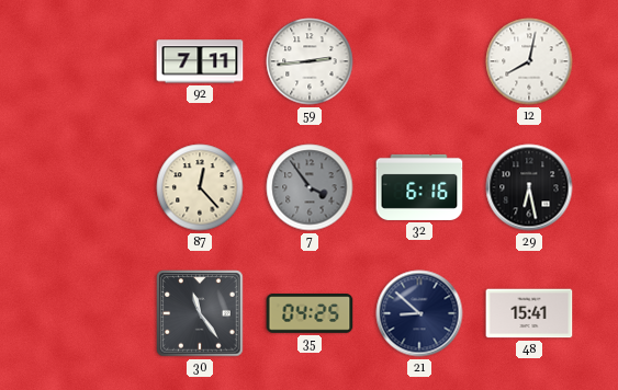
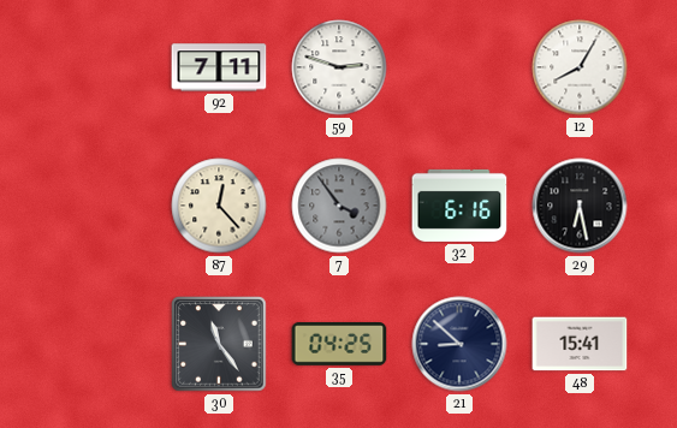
59: 2:44 -> 2:48
12: 8:02 -> 8:05
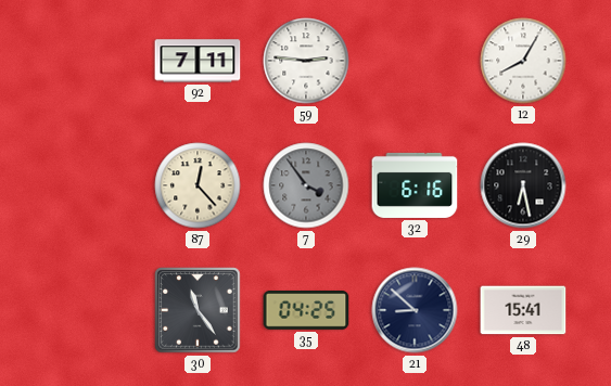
59: 2:48 -> 2:46
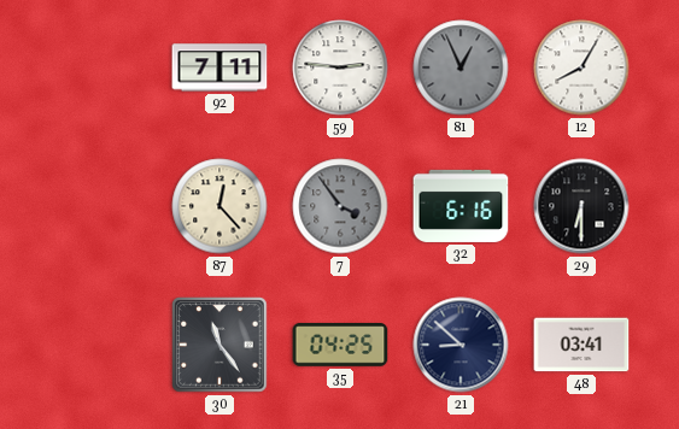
81: none -> 12:56
29: 6:28 -> 6:30
48: 15:41 -> 03:41
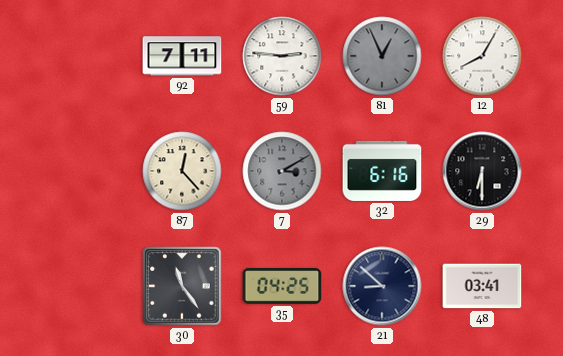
7: 3:54 -> 3:10
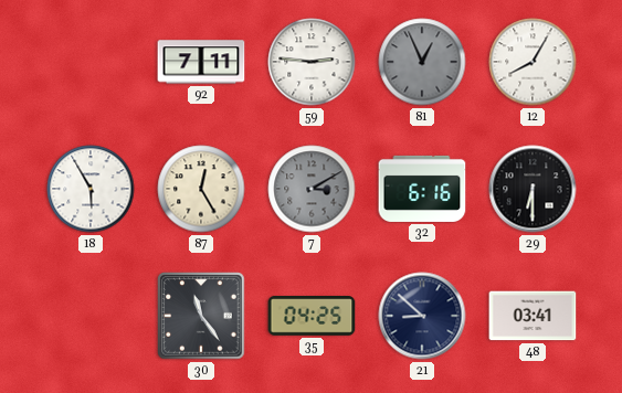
18: none -> 5:55
87: 12:23 -> 12:25
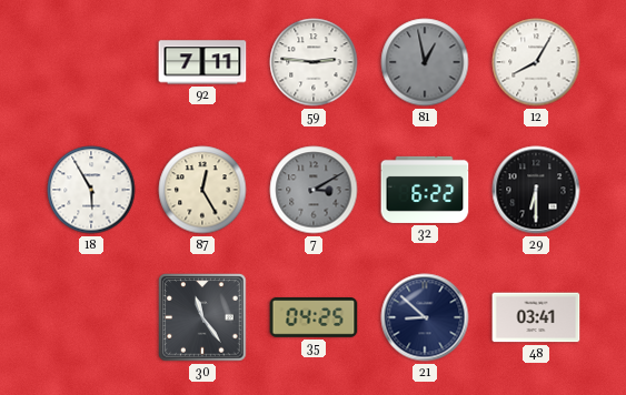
81: 12:56 -> 12:58
32: 6:16 -> 6:22
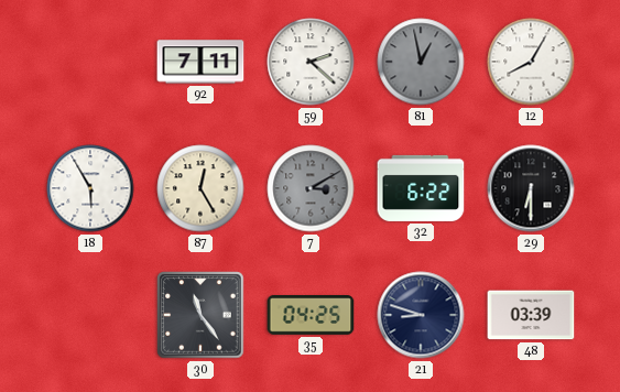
59: 2:46 -> 2:22
21: 8:52 -> 8:48
48: 03:41 -> 03:39
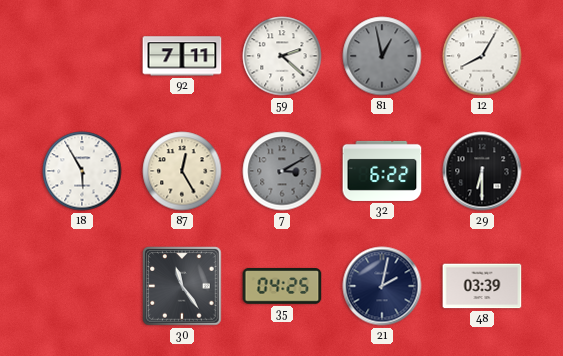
21: 8:48 -> 2:02
